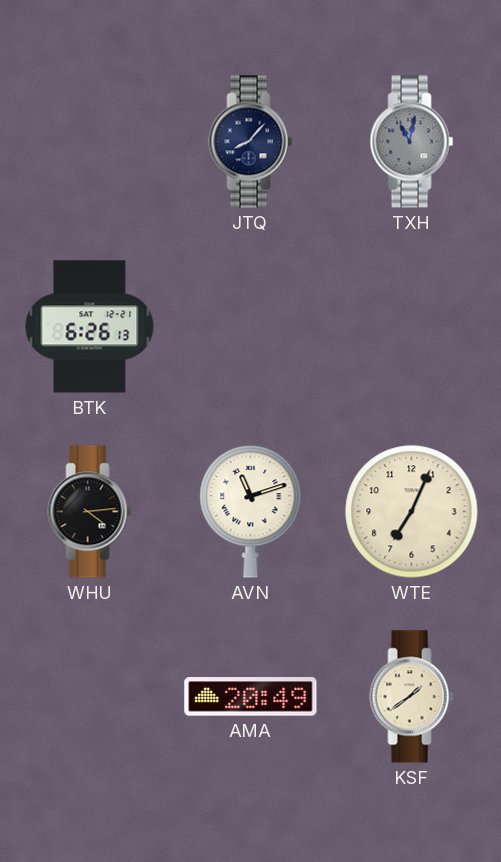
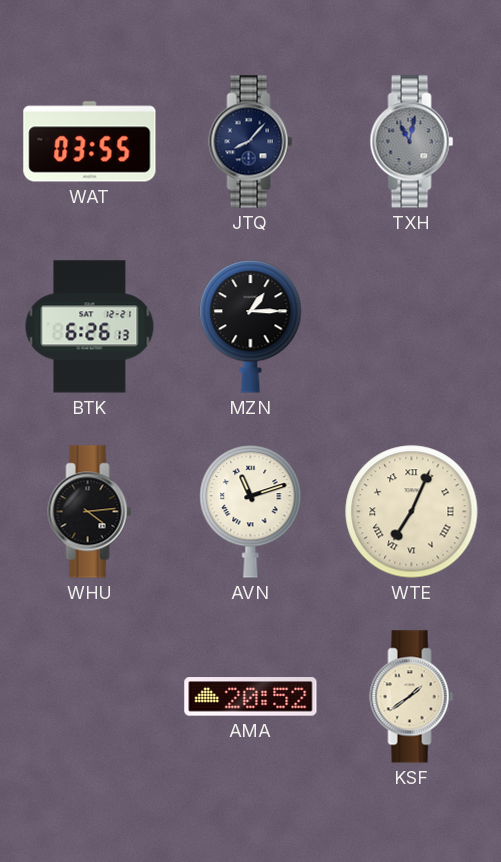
WAT: none -> 03:55
MZN: none -> 1:15
WTE numerals: Arabic -> Roman
AMA: 20:49 -> 20:52
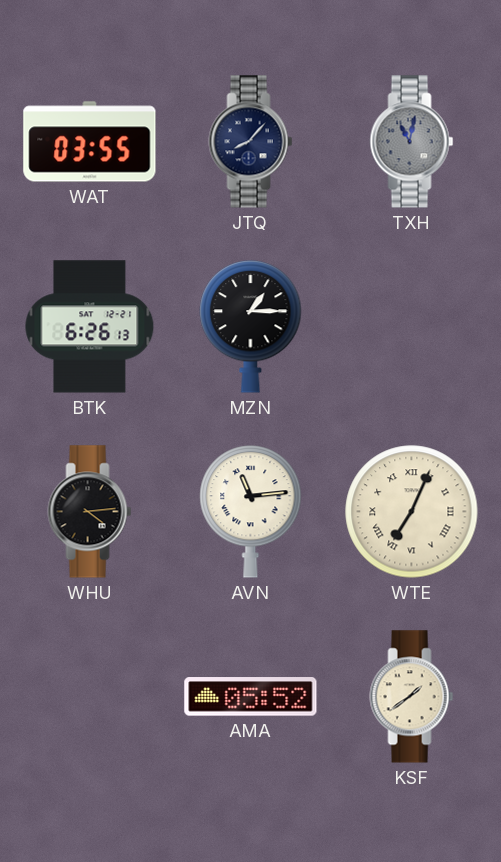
AVN: 11:12 -> 11:14
AMA: 20:52 -> 05:52
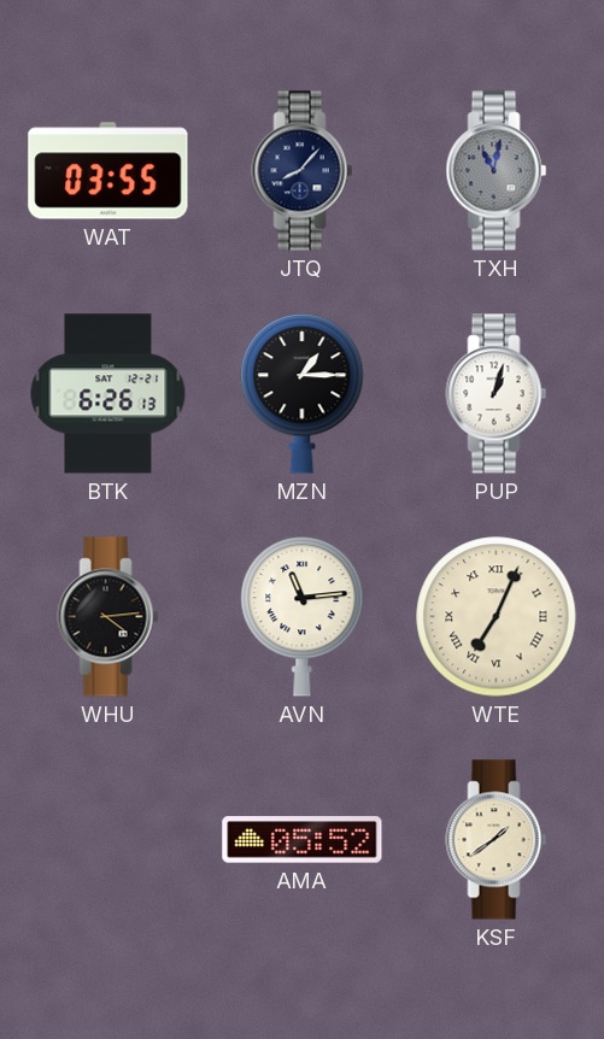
PUP: none -> 1:03
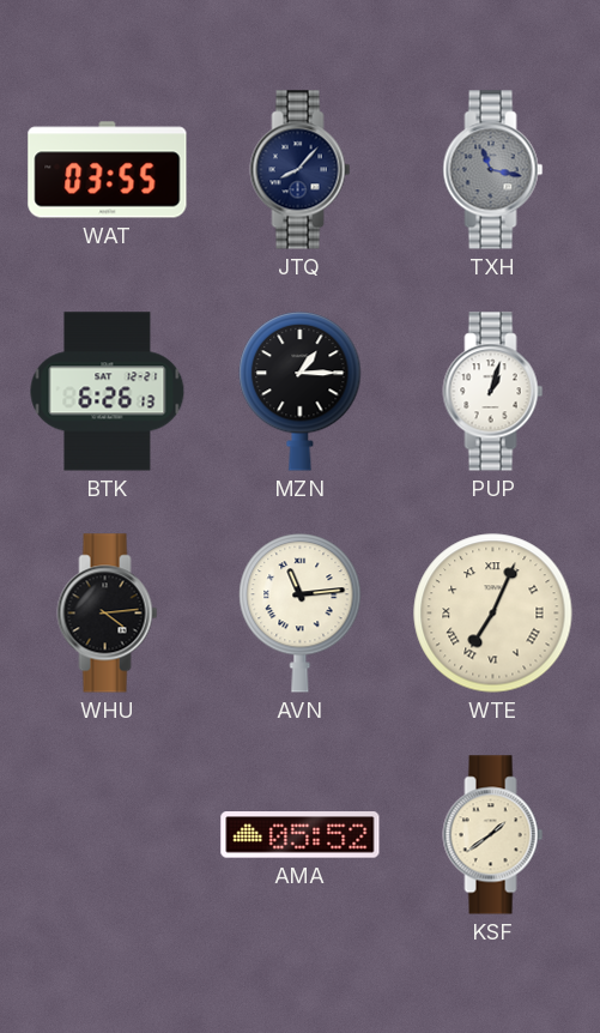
TXH: 11:02 -> 11:17
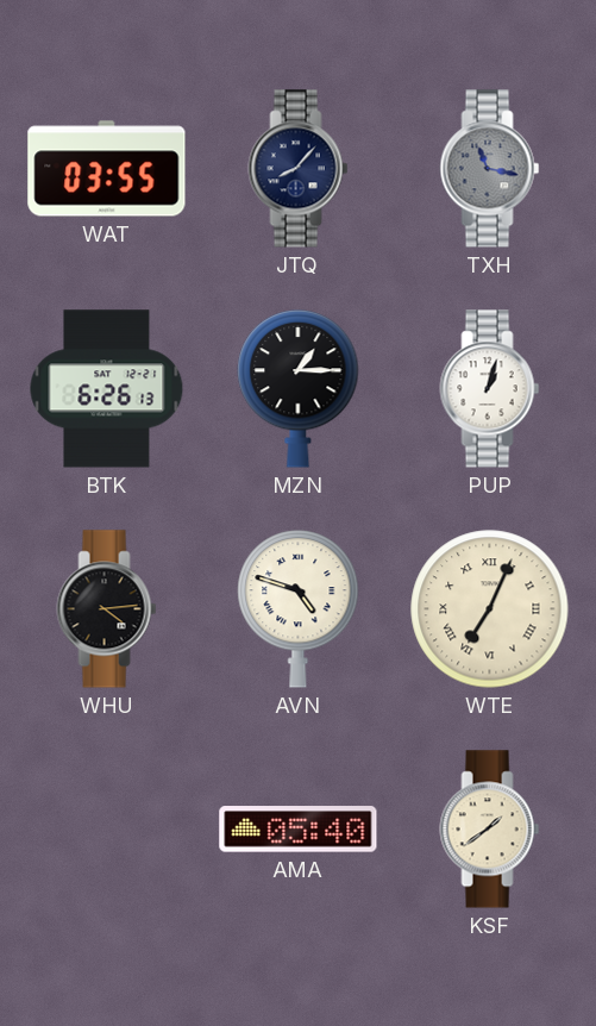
AVN: 11:14 -> 4:48
AMA: 05:52 -> 05:40
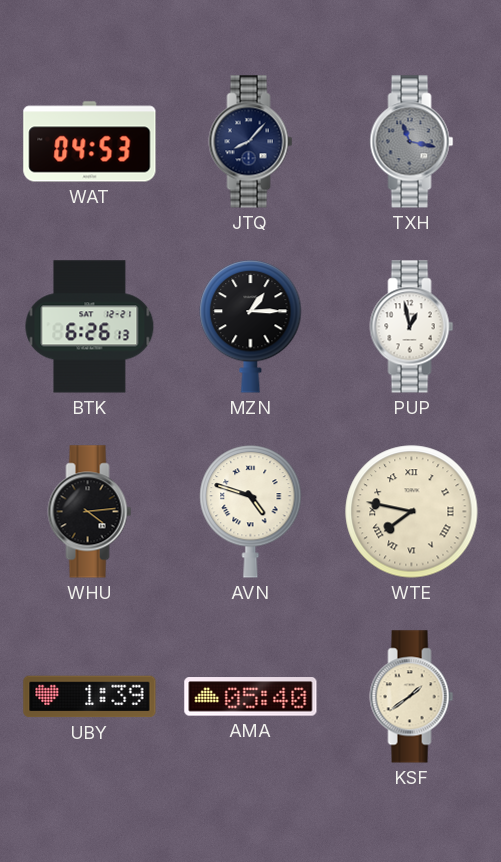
WAT: 03:55 -> 04:53
PUP: 1:03 -> 12:58
WTE: 7:04 -> 7:47
UBY: none -> 1:39
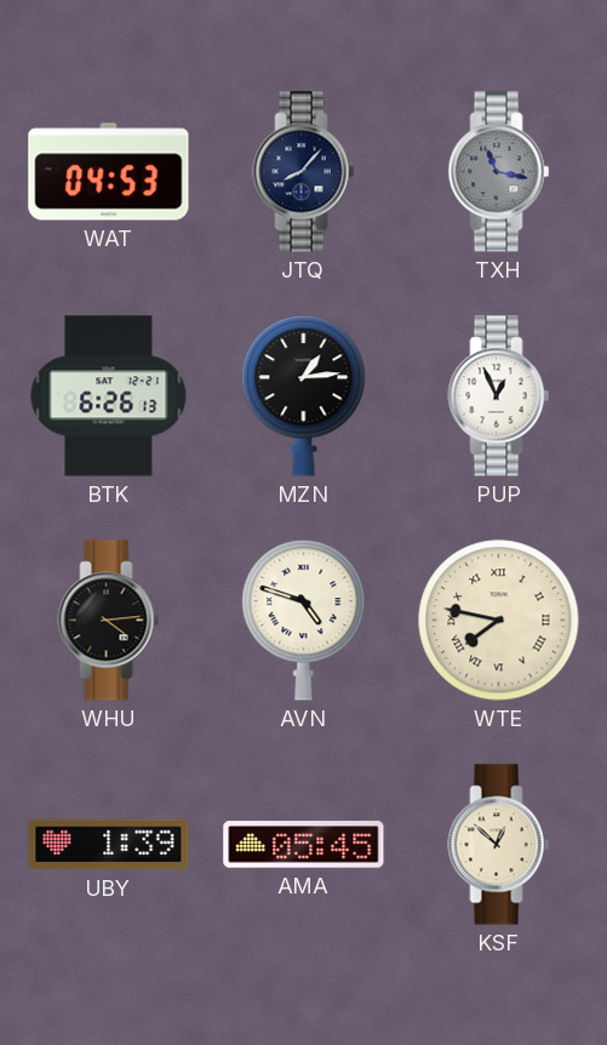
MZN: 1:15 -> 1:14
PUP: 12:58 -> 12:56
AMA: 05:40 -> 05:45
KSF: 1:39 -> 12:52
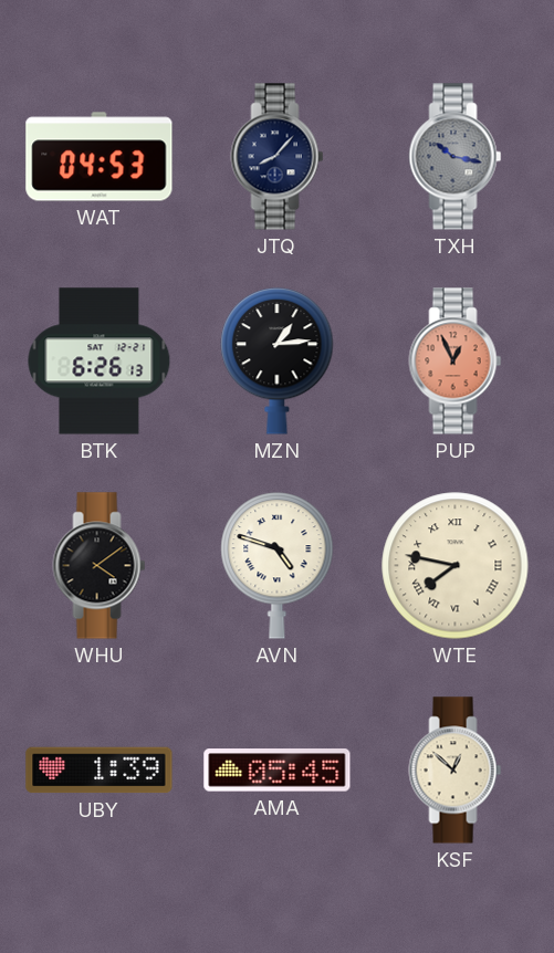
TXH: 11:17 -> 10:17
PUP dial: white -> salmon
WHU: 4:14 -> 4:09
